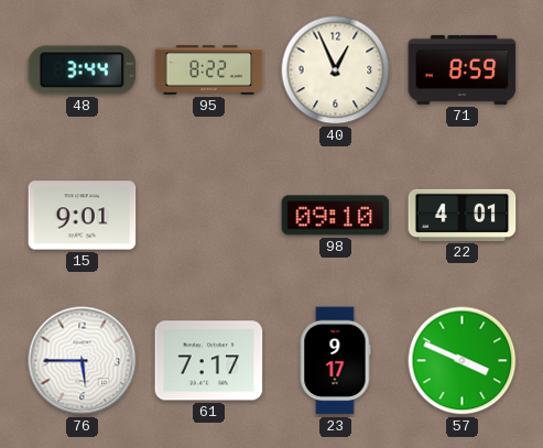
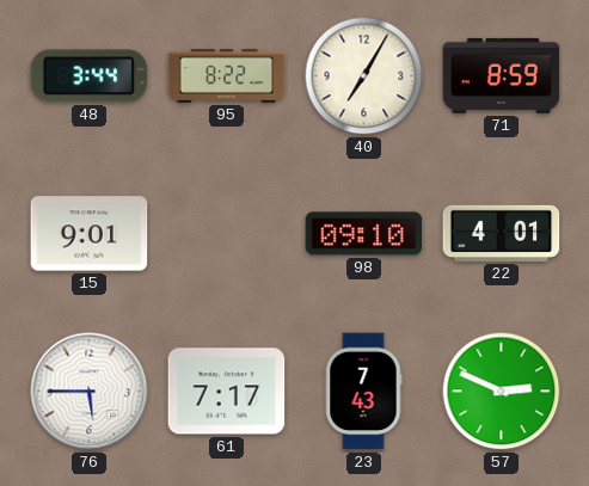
40: 12:56 -> 7:05
23: 9:17 -> 7:43
57: 3:49 -> 2:49
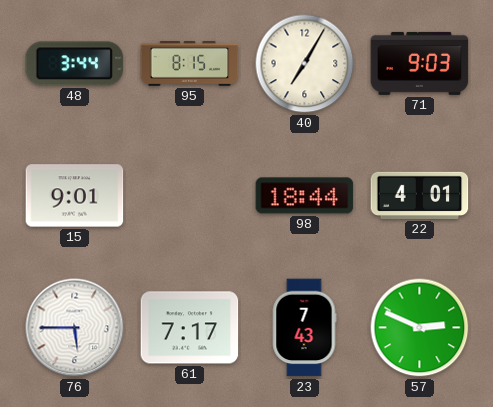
95: 8:22 -> 8:15
71: 8:59 -> 9:03
98: 09:10 -> 18:44
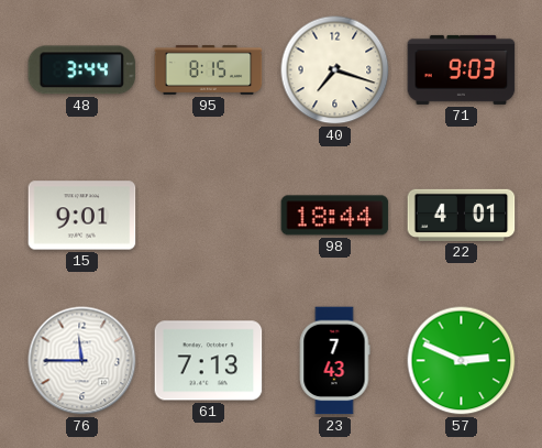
40: 7:05 -> 7:18
76: 5:45 -> 11:45
61: 7:17 -> 7:13
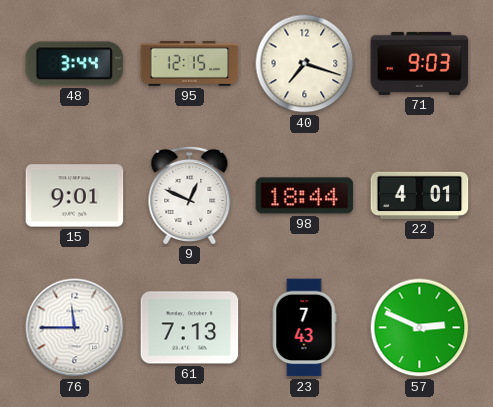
95: 8:15 -> 12:15
9: none -> 12:49
